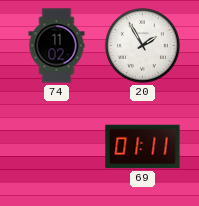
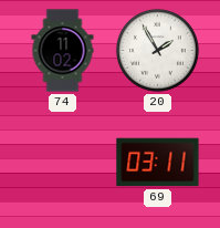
69: 01:11 -> 03:11
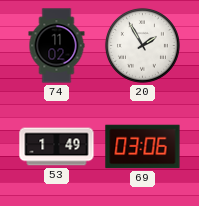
53: none -> 1:49
69: 03:11 -> 03:06
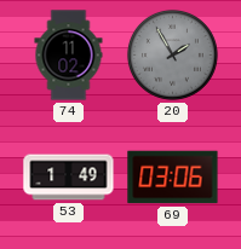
20 dial: white -> grey
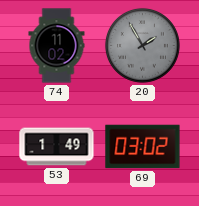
69: 03:06 -> 03:02
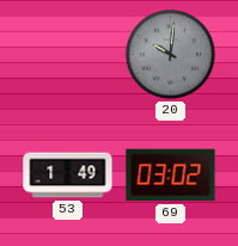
74: 11:02 -> none
20: 1:55 -> 10:01
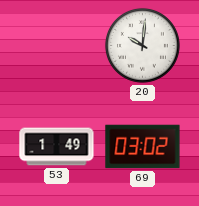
20 dial: grey -> white
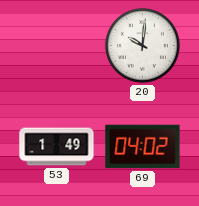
69: 03:02 -> 04:02
